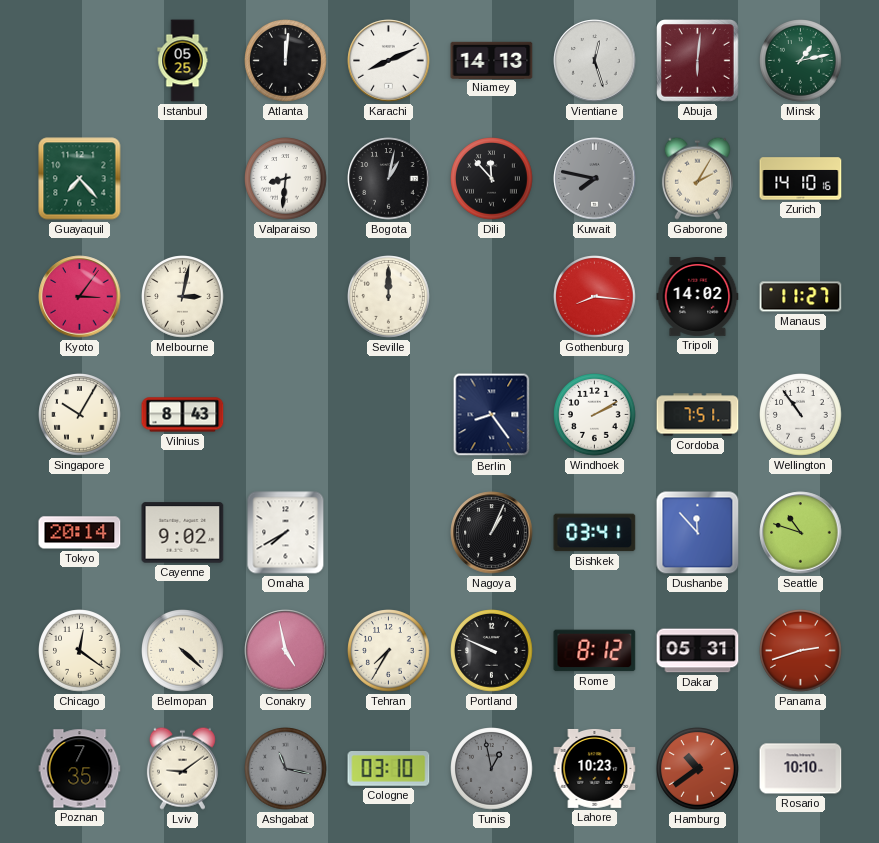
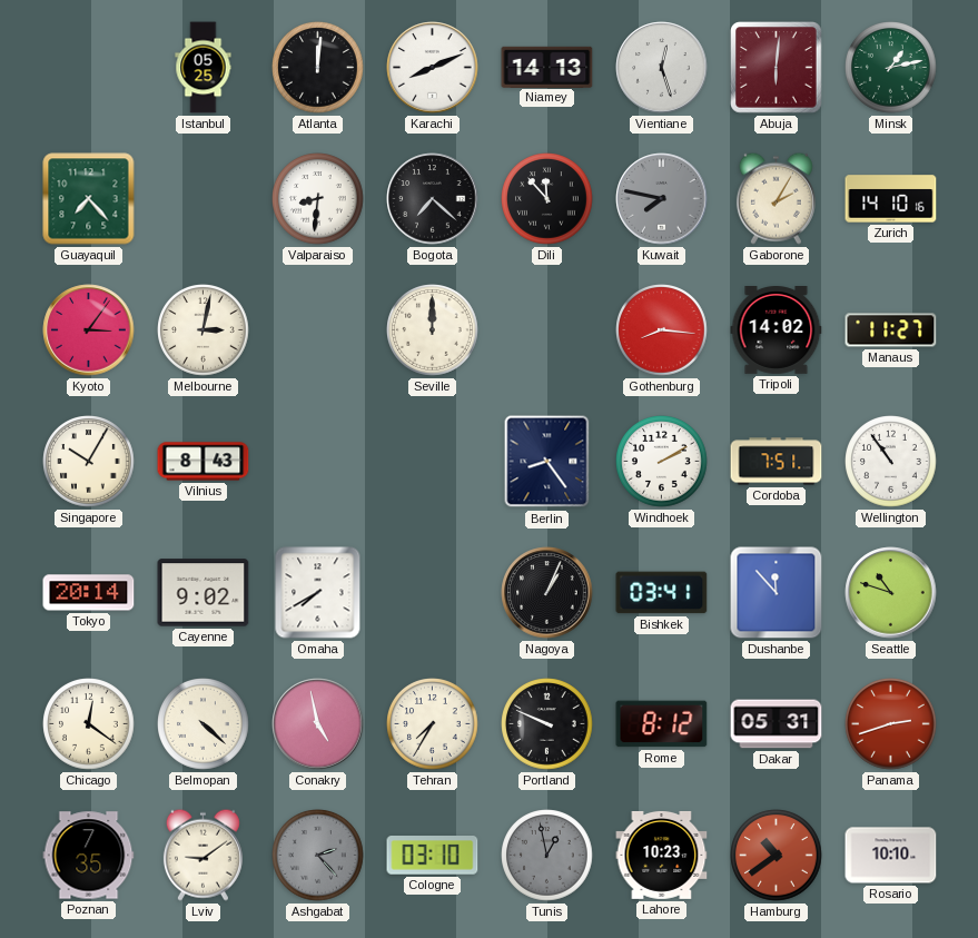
Bogota: 1:02 -> 7:22
Ashgabat: 11:17 -> 2:23
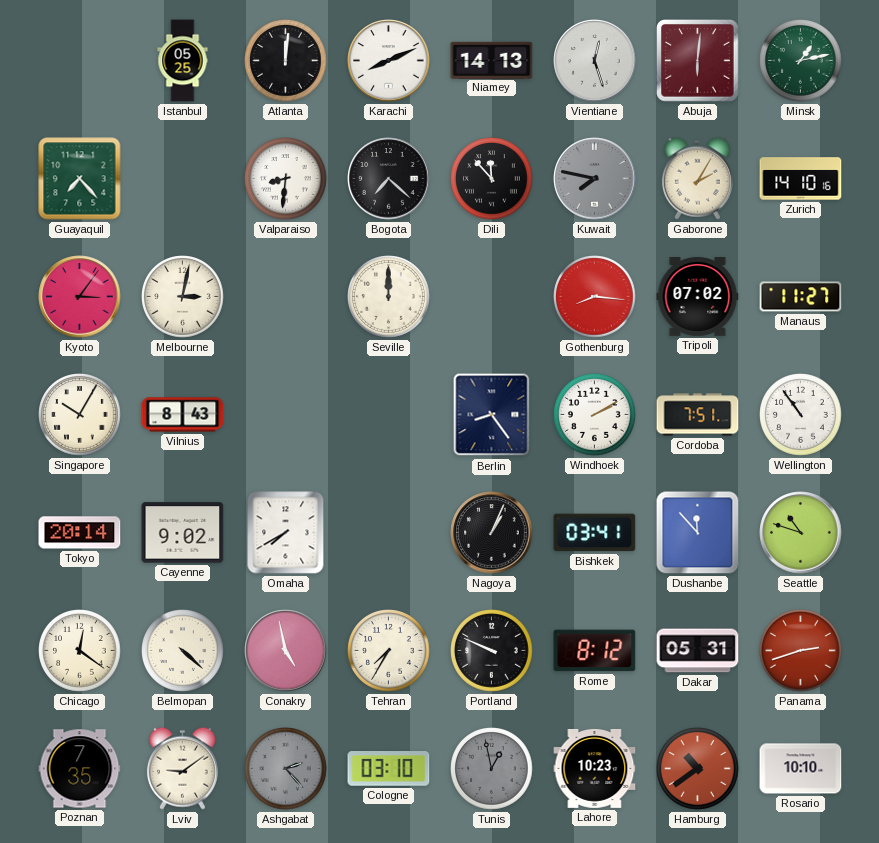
Tripoli: 14:02 -> 07:02
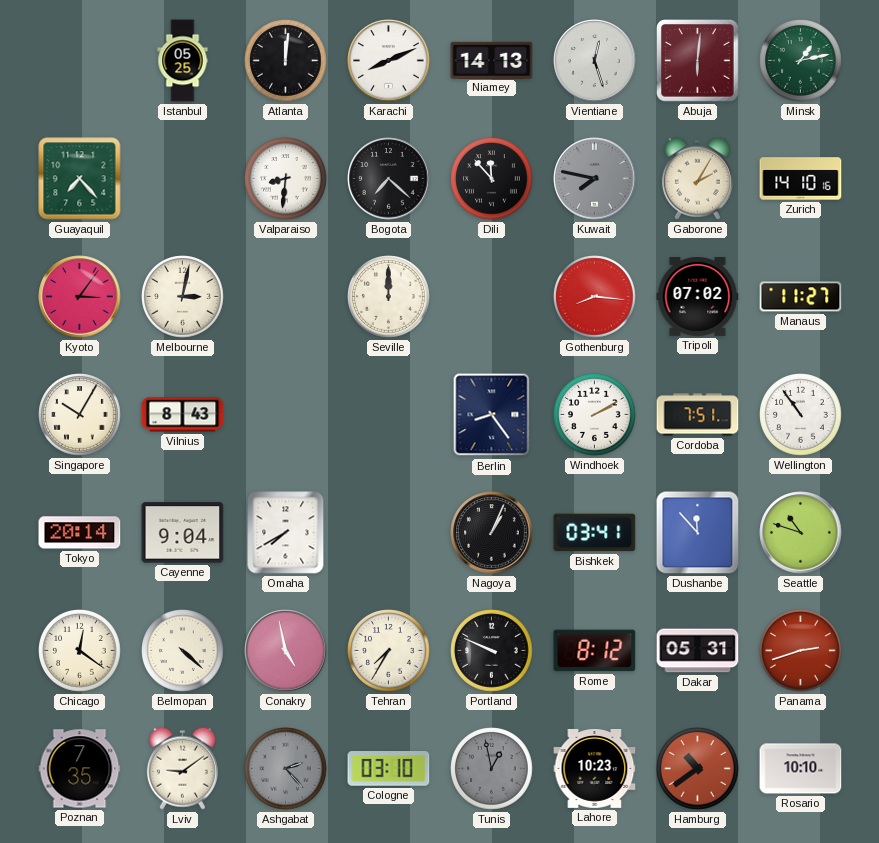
Cayenne: 9:02 -> 9:04
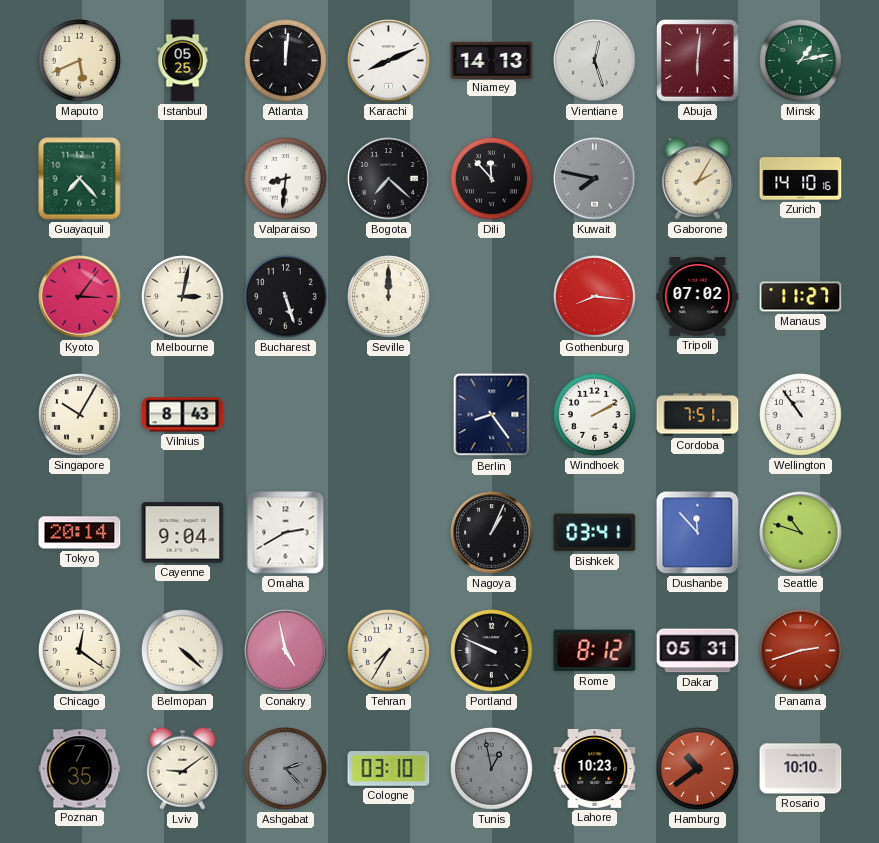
Maputo: none -> 5:41
Bucharest: none -> 5:27
Omaha: 7:40 -> 2:40
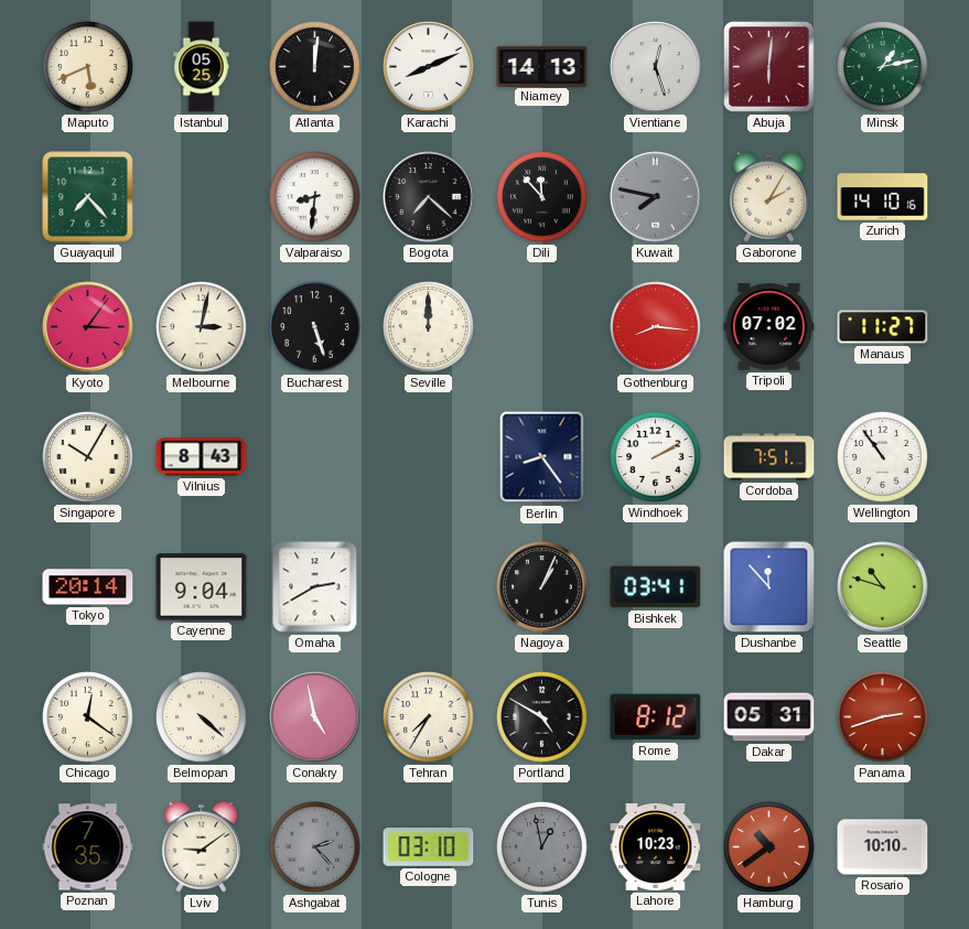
Portland: 9:49 -> 4:50
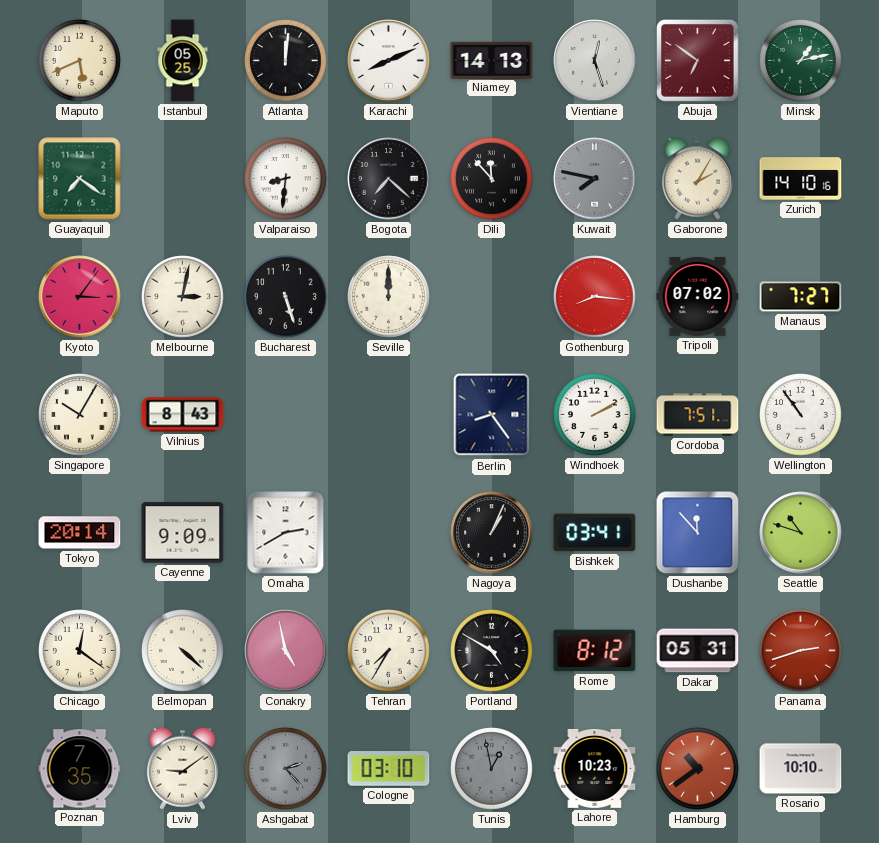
Abuja: 6:01 -> 6:51
Guayaquil: 7:23 -> 7:21
Manaus: 11:27 -> 7:27
Cayenne: 9:04 -> 9:09
